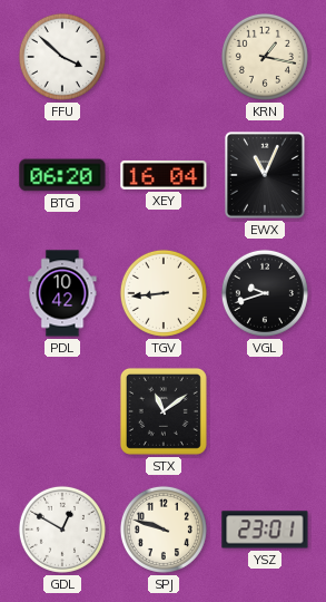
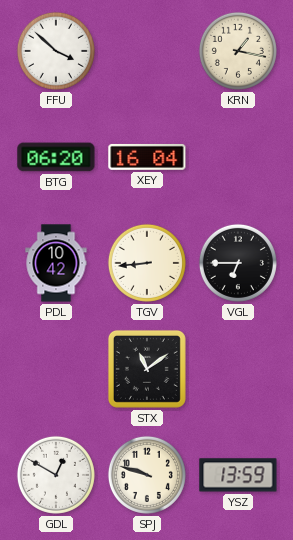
EWX: 11:04 -> none
VGL: 9:42 -> 6:45
YSZ: 23:01 -> 13:59
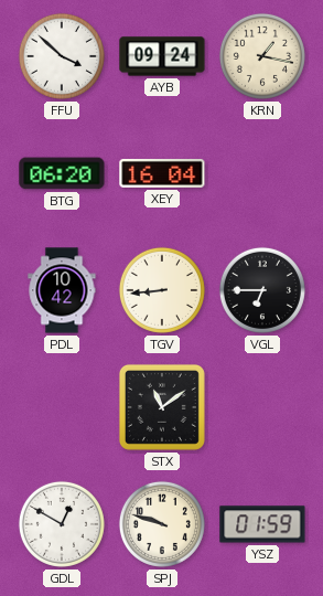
AYB: none -> 09:24
YSZ: 13:59 -> 01:59
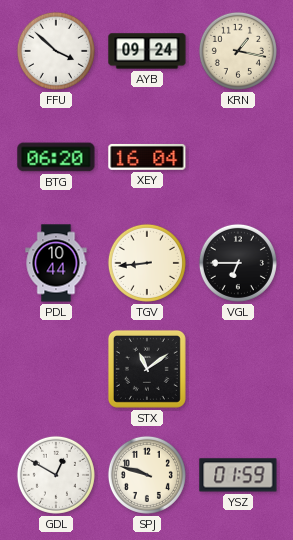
PDL: 10:42 -> 10:44
